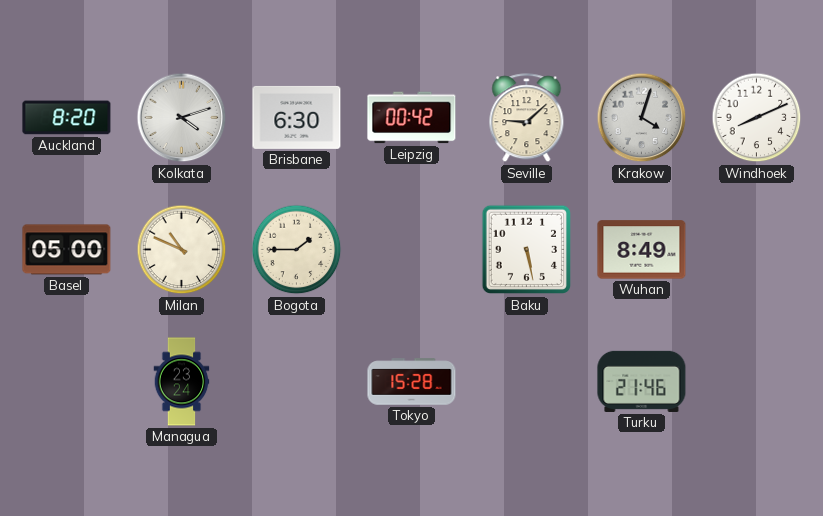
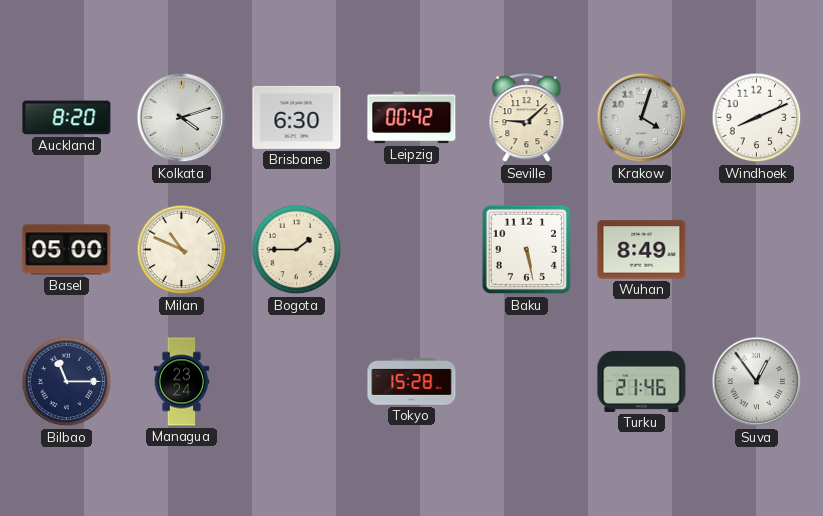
Bilbao: none -> 11:15
Suva: none -> 12:54
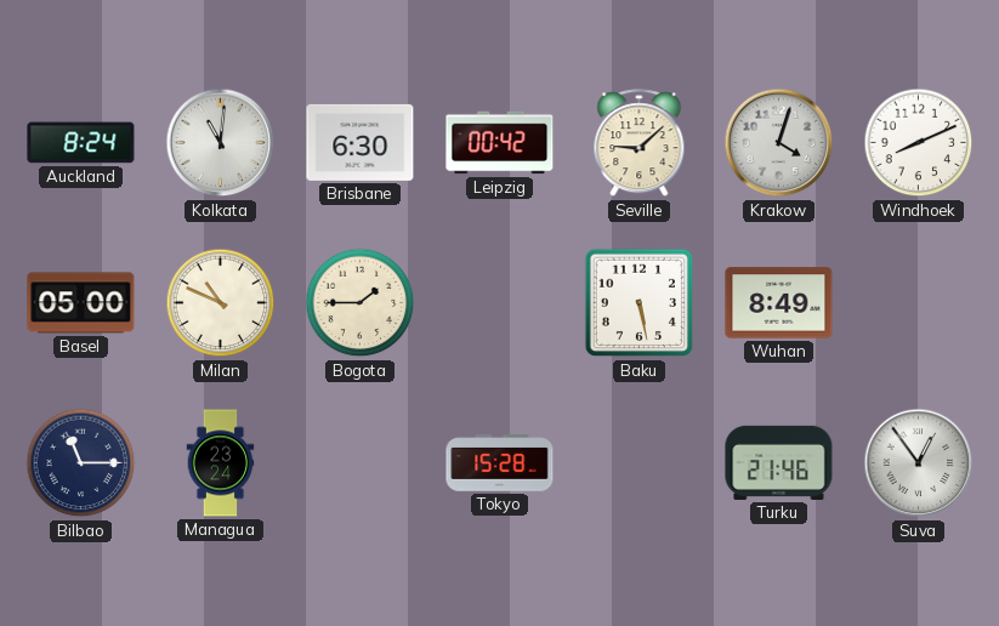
Auckland: 8:20 -> 8:24
Kolkata: 4:12 -> 11:01
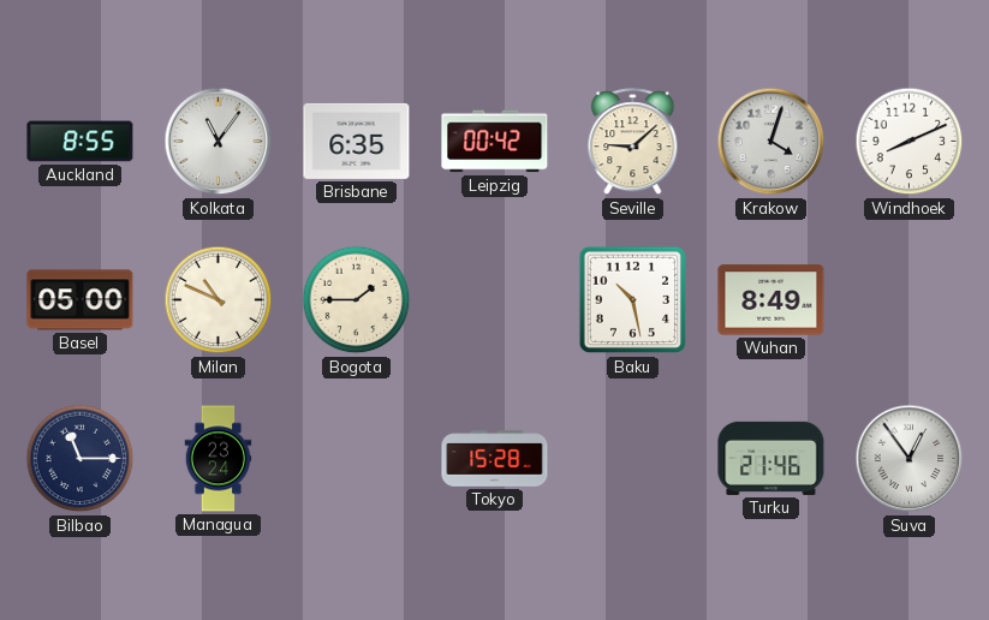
Auckland: 8:24 -> 8:55
Kolkata: 11:01 -> 11:06
Brisbane: 6:30 -> 6:35
Baku: 5:28 -> 10:28
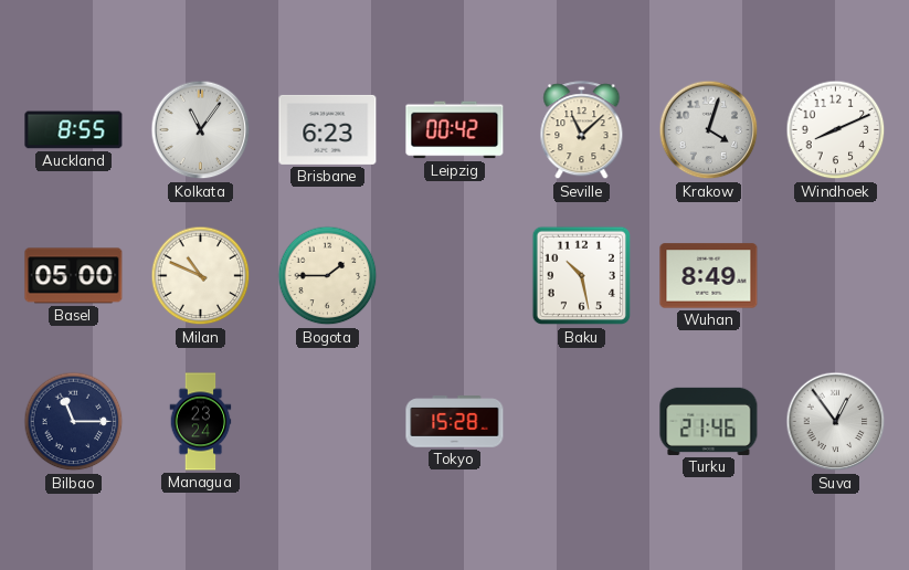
Brisbane: 6:35 -> 6:23
Seville: 9:08 -> 11:08
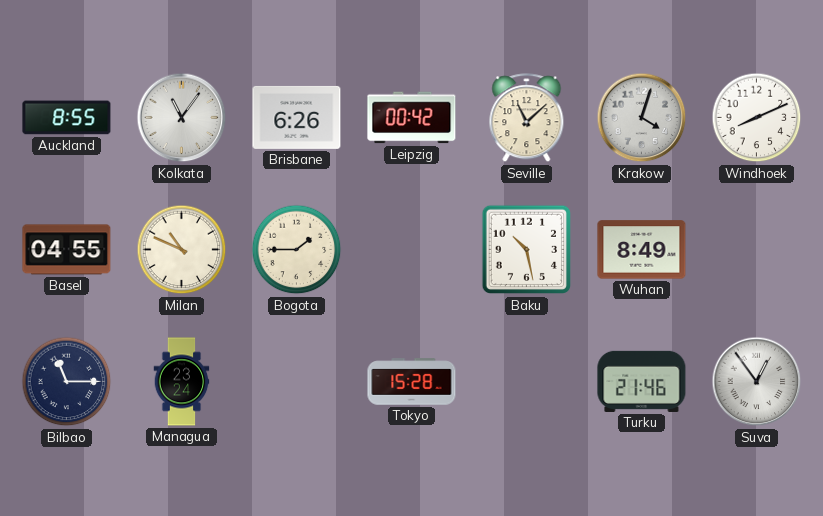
Brisbane: 6:23 -> 6:26
Basel: 05:00 -> 04:55
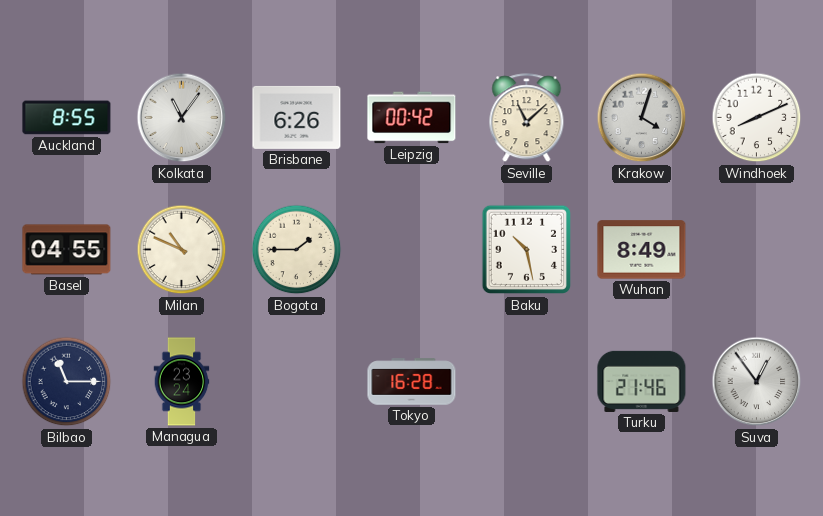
Tokyo: 15:28 -> 16:28
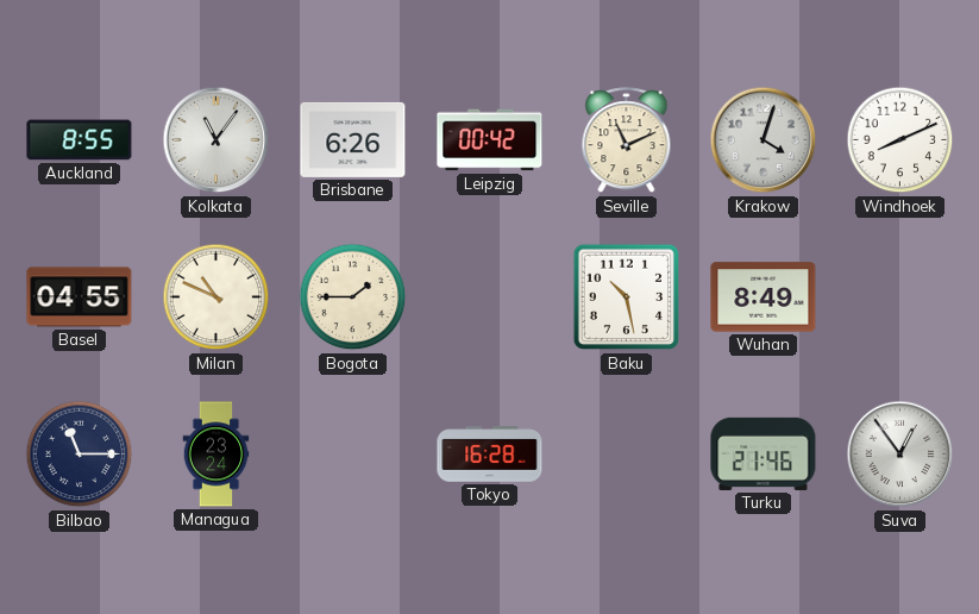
Seville: 11:08 -> 11:11
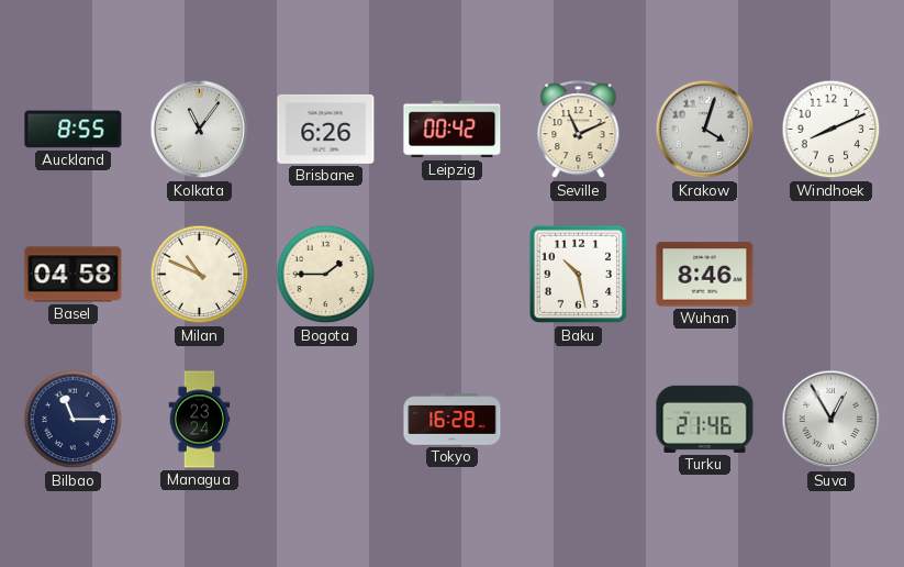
Basel: 04:55 -> 04:58
Wuhan: 8:49 -> 8:46
Suva: 12:54 -> 12:55
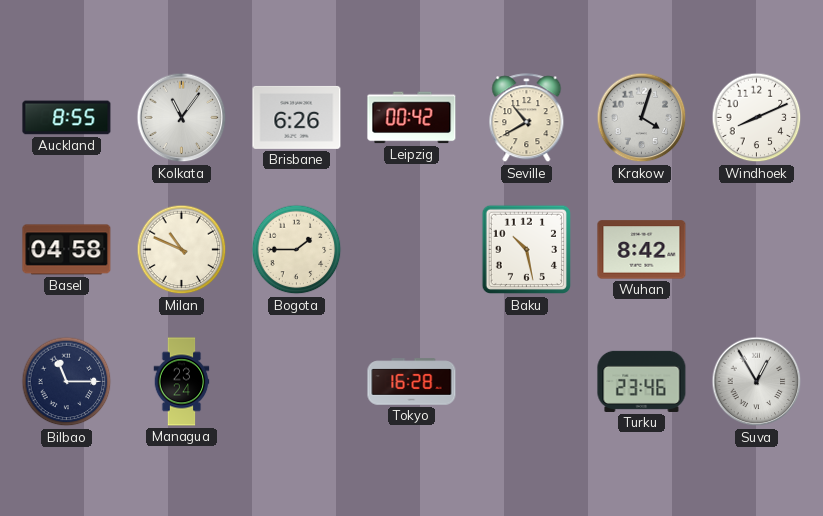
Seville: 11:11 -> 10:40
Wuhan: 8:46 -> 8:42
Turku: 21:46 -> 23:46
